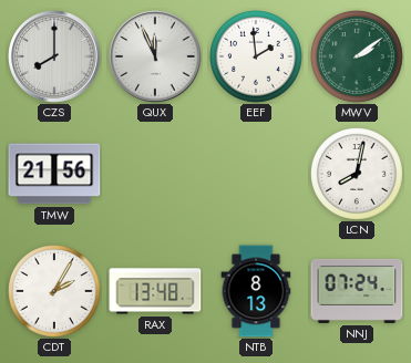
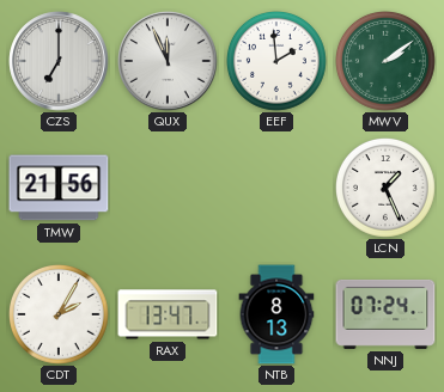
CZS: 8:00 -> 7:00
LCN: 8:02 -> 1:26
RAX: 13:48 -> 13:47
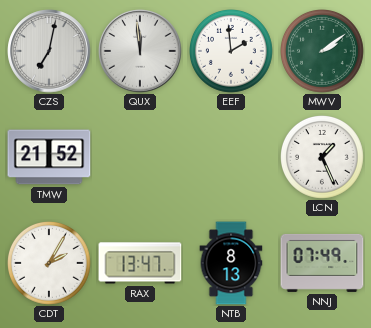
CZS: 7:00 -> 7:02
QUX: 11:56 -> 11:59
TMW: 21:56 -> 21:52
NNJ: 07:24 -> 07:49
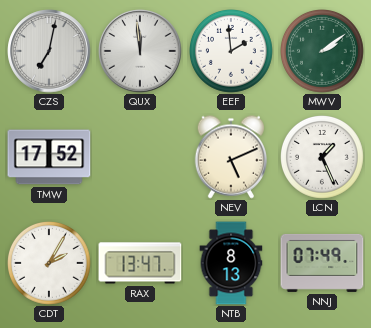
TMW: 21:52 -> 17:52
NEV: none -> 5:11
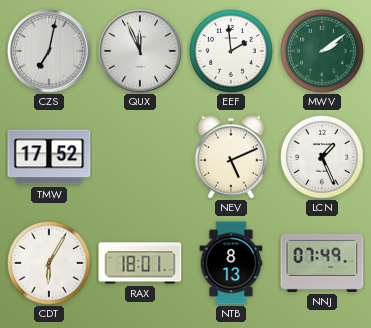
QUX: 11:59 -> 11:56
CDT: 2:05 -> 6:05
RAX: 13:47 -> 18:01
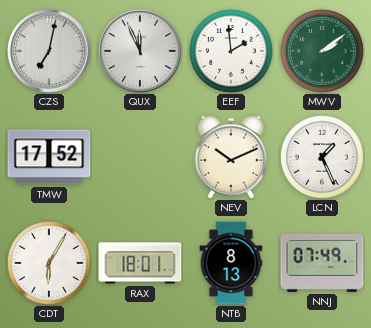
NEV: 5:11 -> 10:11
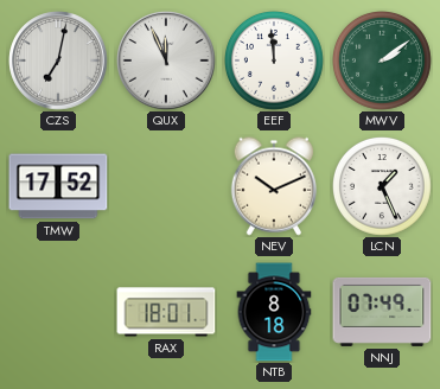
EEF: 1:59 -> 11:59
CDT: 6:05 -> none
NTB: 8:13 -> 8:18
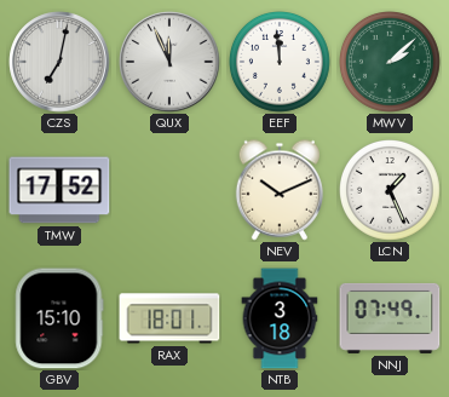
MWV: 2:09 -> 2:08
GBV: none -> 15:10
NTB: 8:18 -> 3:18
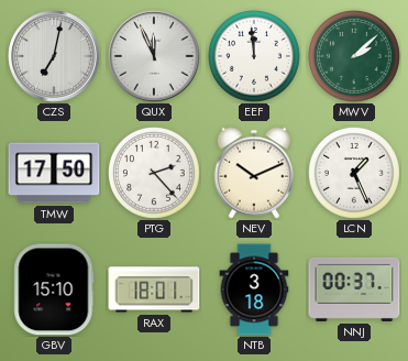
TMW: 17:52 -> 17:50
PTG: none -> 2:23
NNJ: 07:49 -> 00:37
